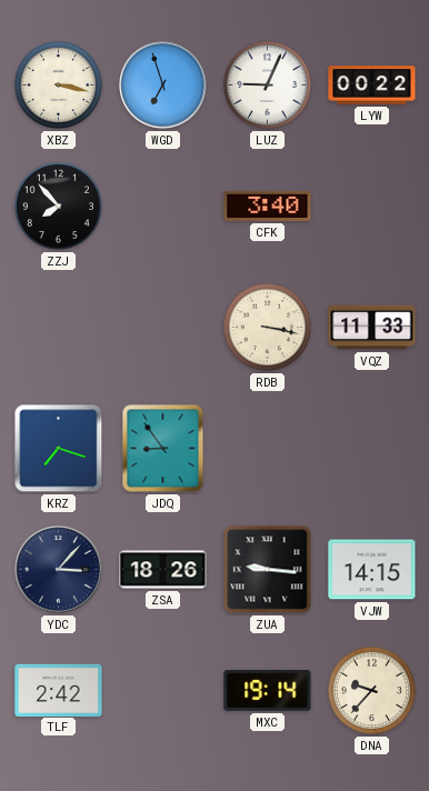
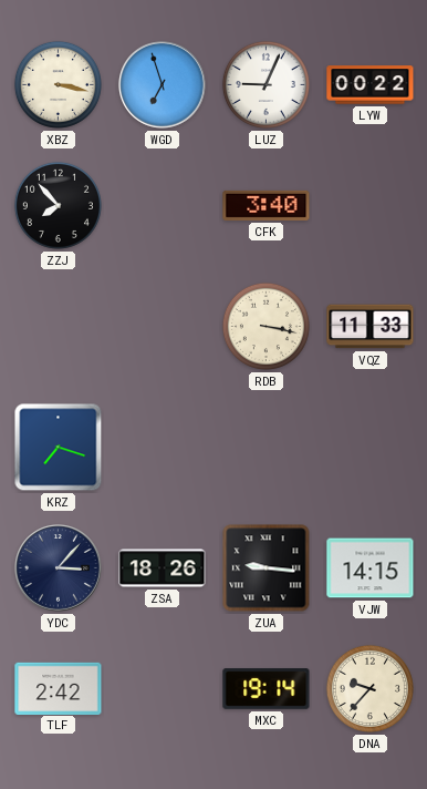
JDQ: 8:54 -> none
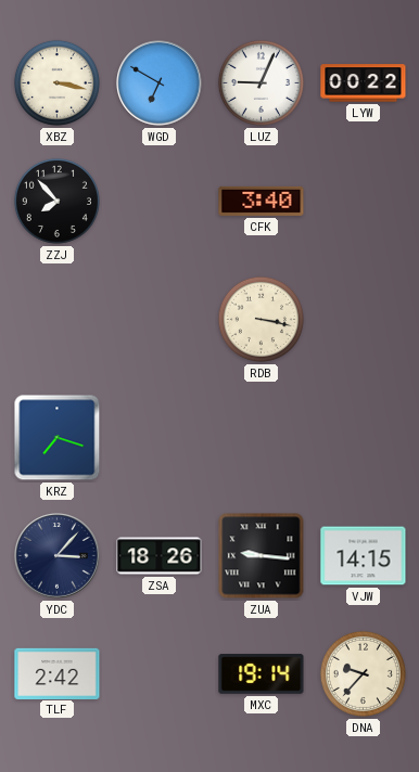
WGD: 6:57 -> 6:50
VQZ: 11:33 -> none
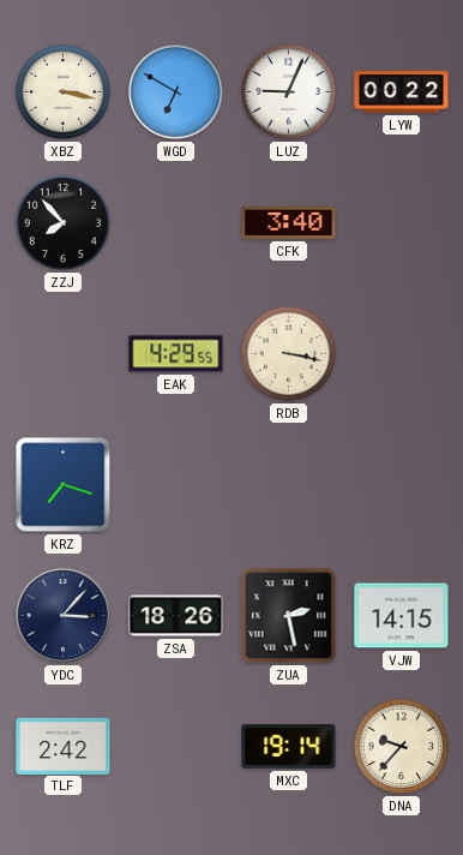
EAK: none -> 4:29
ZUA: 9:16 -> 2:28
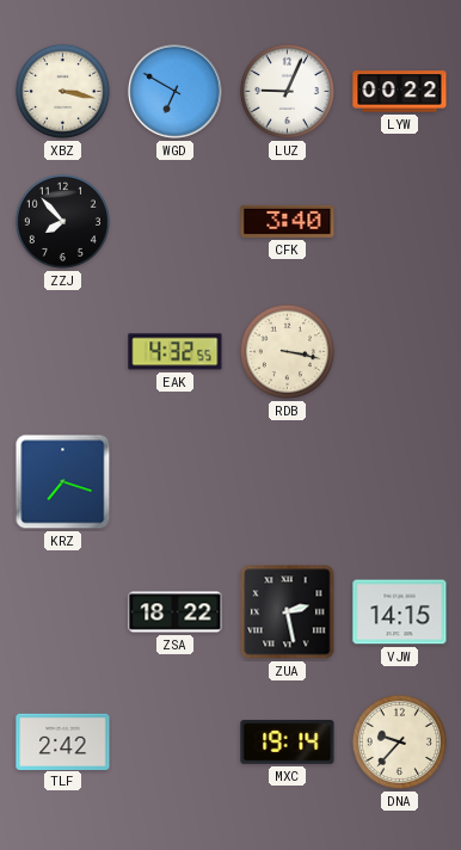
EAK: 4:29 -> 4:32
YDC: 3:07 -> none
ZSA: 18:26 -> 18:22
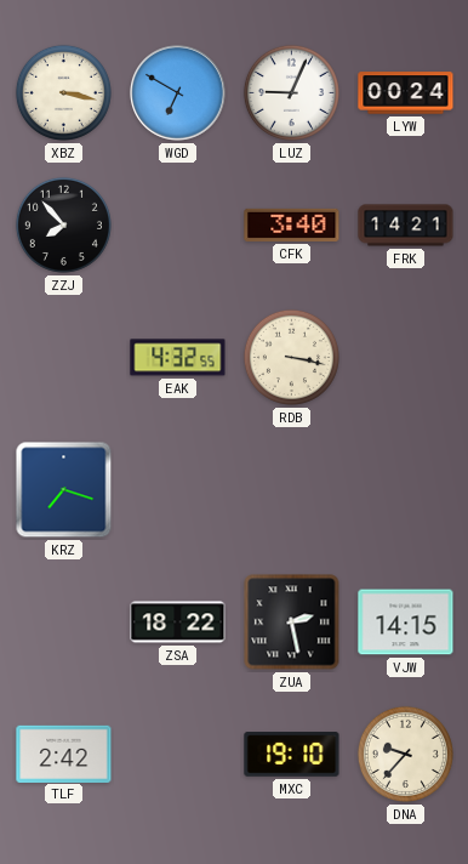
LYW: 00:22 -> 00:24
FRK: none -> 14:21
MXC: 19:14 -> 19:10
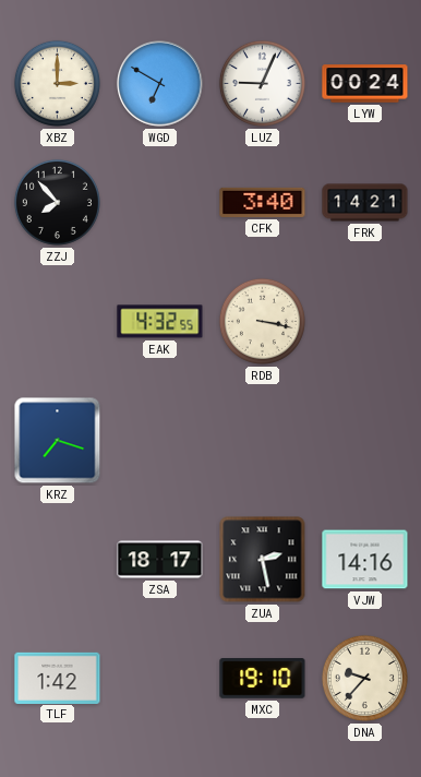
XBZ: 3:17 -> 3:00
ZSA: 18:22 -> 18:17
VJW: 14:15 -> 14:16
TLF: 2:42 -> 1:42
